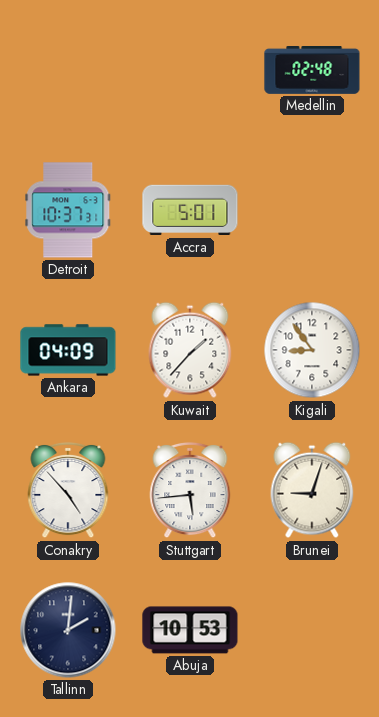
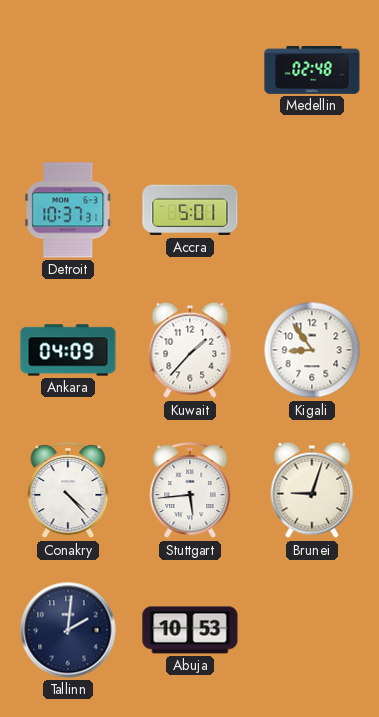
Conakry: 4:53 -> 4:23
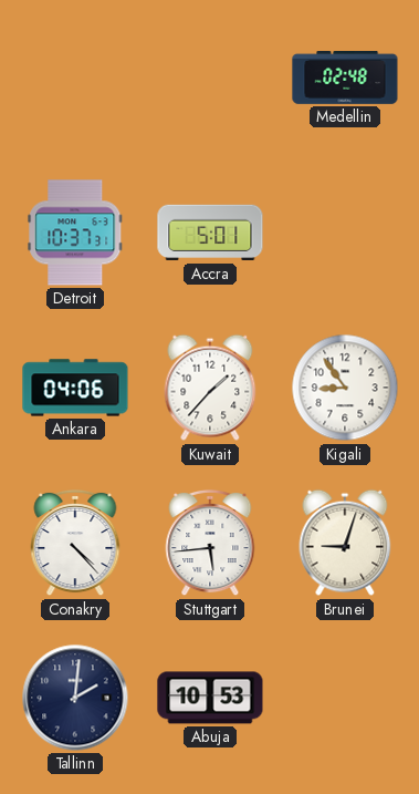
Ankara: 04:09 -> 04:06
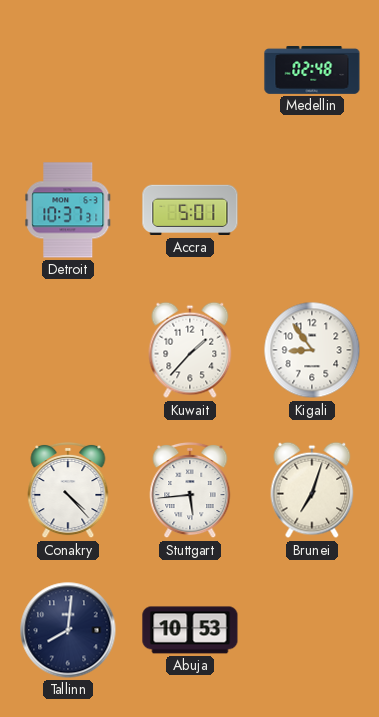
Ankara: 04:06 -> none
Brunei: 9:03 -> 7:03
Tallinn: 2:01 -> 8:01
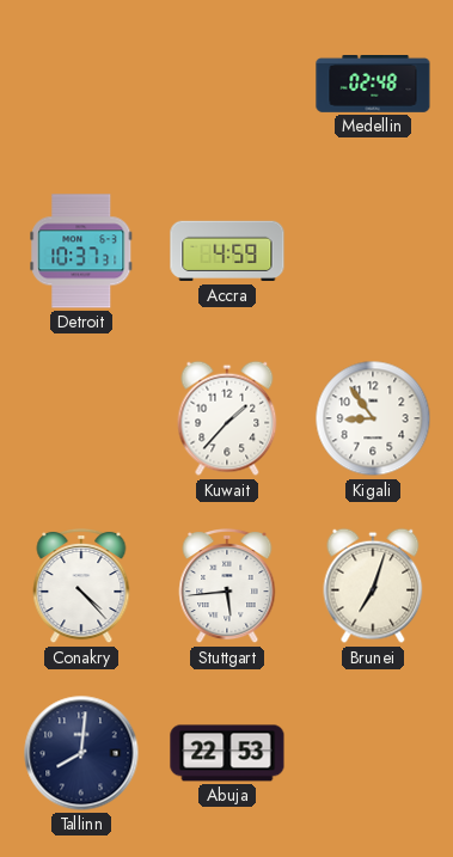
Accra: 5:01 -> 4:59
Abuja: 10:53 -> 22:53
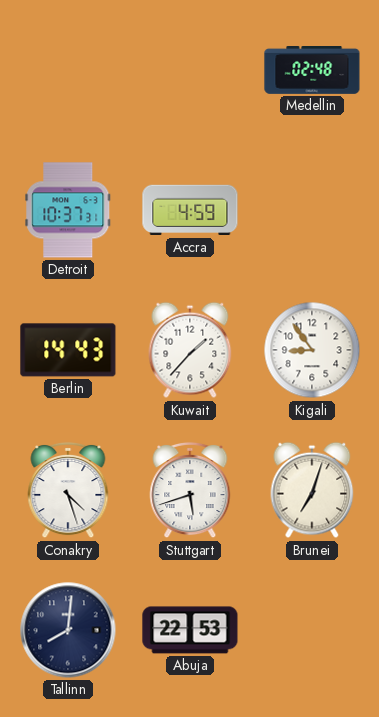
Berlin: none -> 14:43
Conakry: 4:23 -> 4:27
Stuttgart: 5:44 -> 5:42
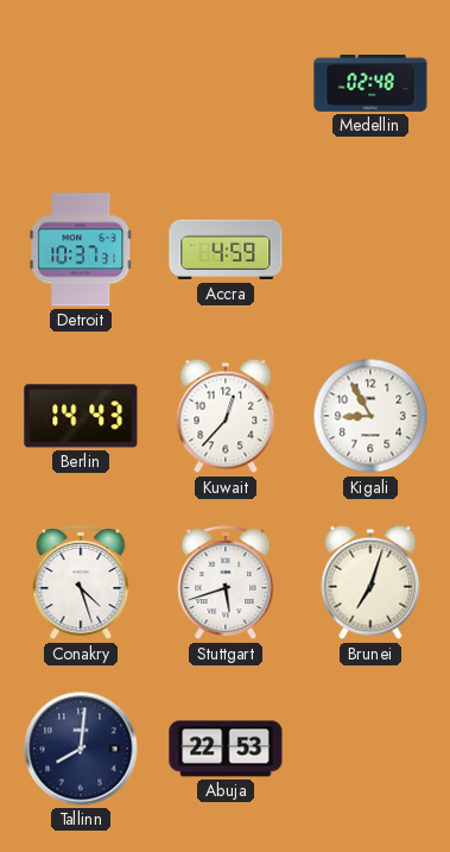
Kuwait: 1:37 -> 12:37
Kigali: 8:54 -> 8:55
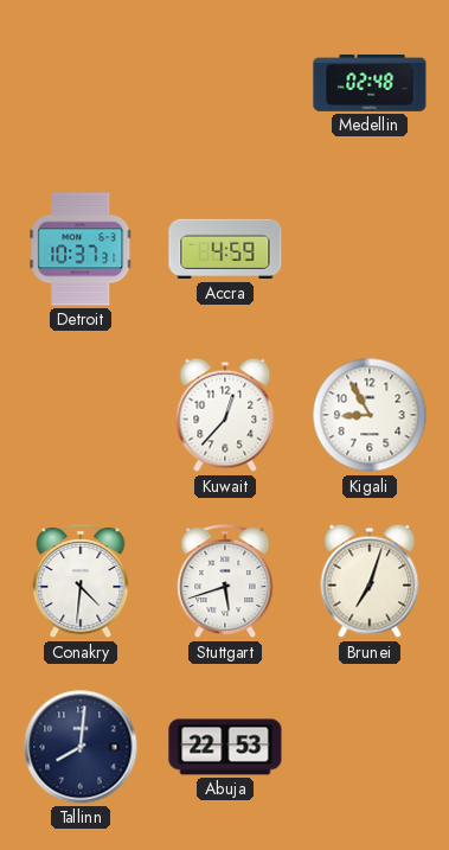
Berlin: 14:43 -> none
Conakry: 4:27 -> 4:31
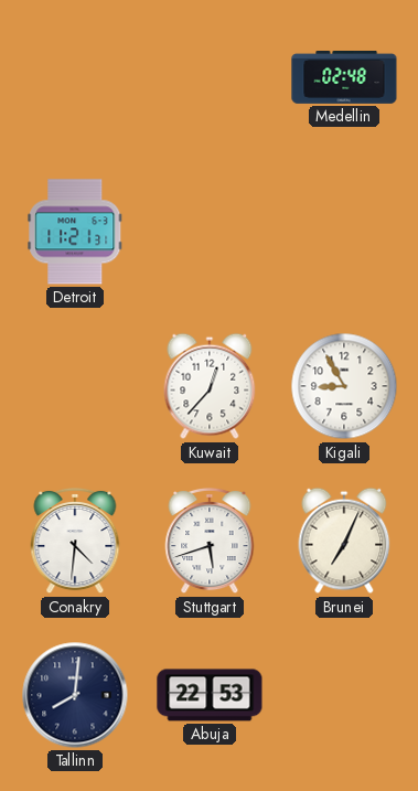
Detroit: 10:37 -> 11:21
Accra: 4:59 -> none
Brunei: 7:03 -> 7:04
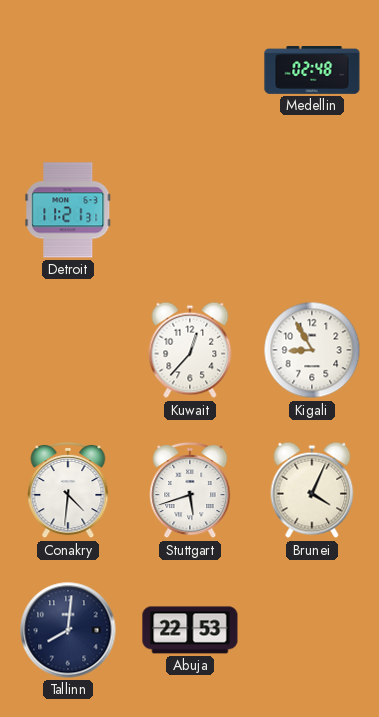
Brunei: 7:04 -> 4:04
